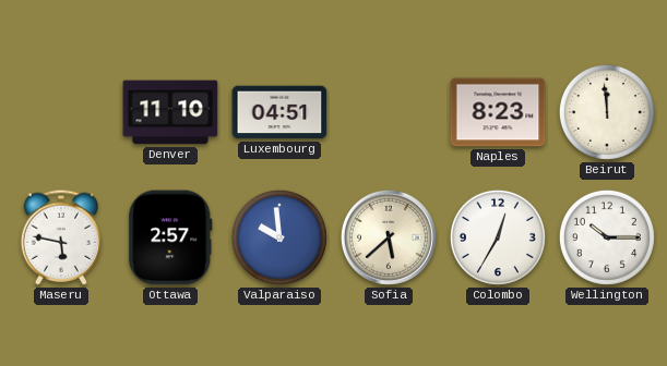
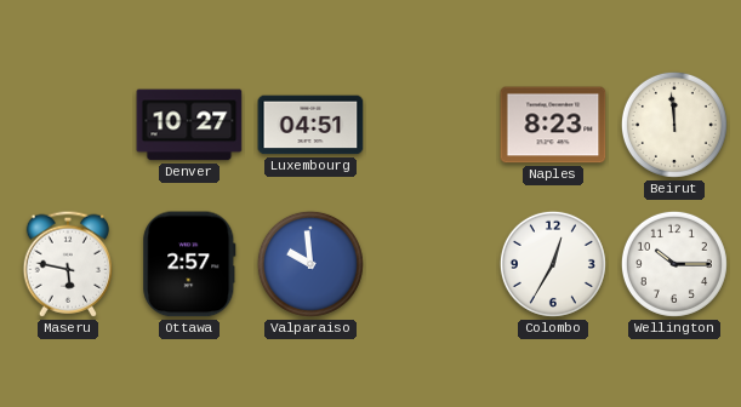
Denver: 11:10 -> 10:27
Sofia: 5:38 -> none
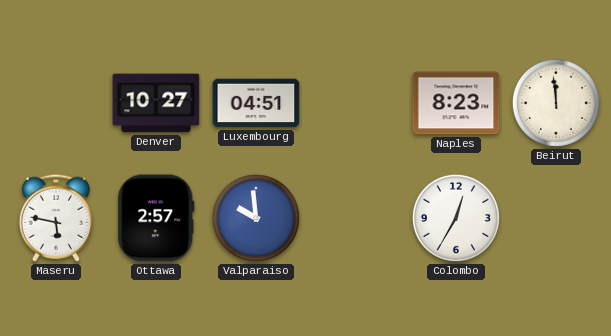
Wellington: 10:15 -> none
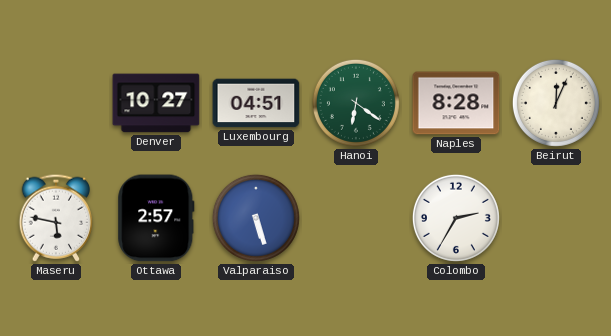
Hanoi: none -> 6:21
Naples: 8:23 -> 8:28
Beirut: 11:59 -> 12:04
Valparaiso: 9:59 -> 5:27
Colombo: 12:35 -> 2:35
